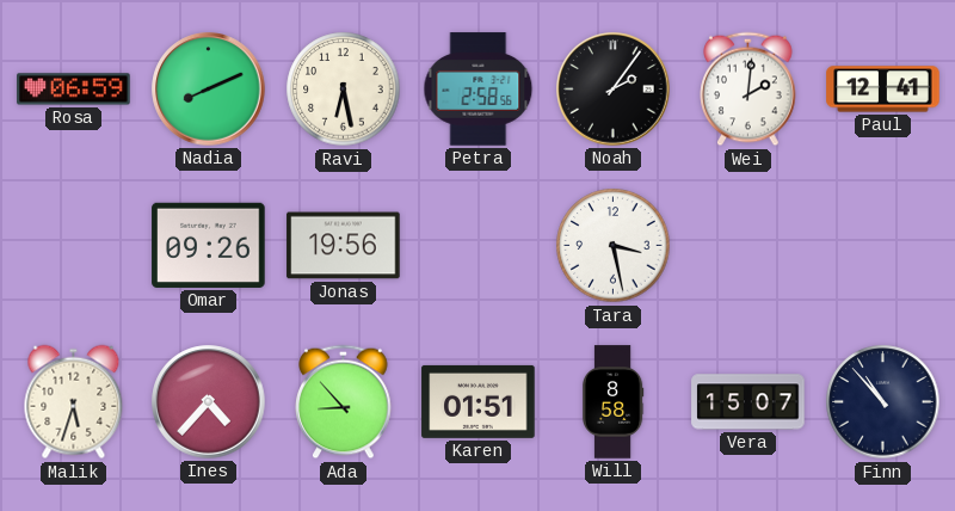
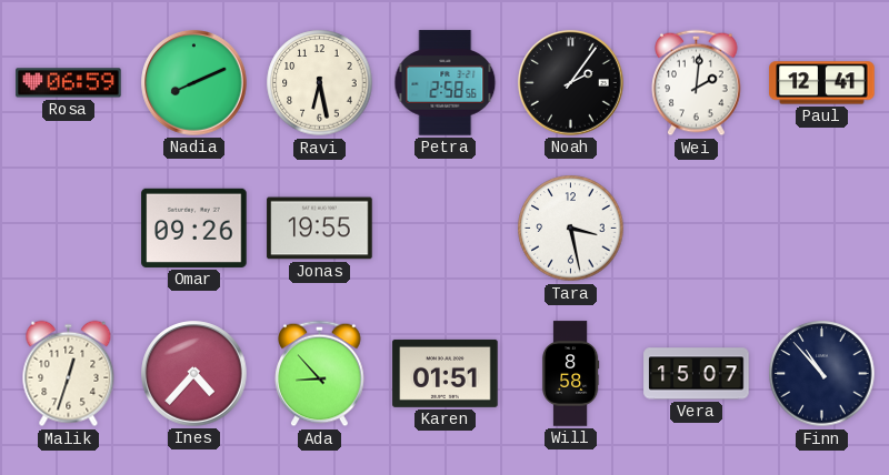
Jonas: 19:56 -> 19:55
Malik: 5:33 -> 12:33
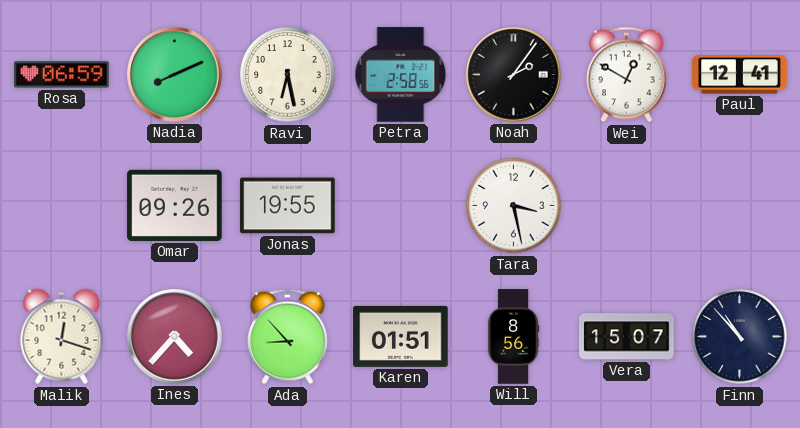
Wei: 2:01 -> 12:50
Malik: 12:33 -> 12:18
Will: 8:58 -> 8:56
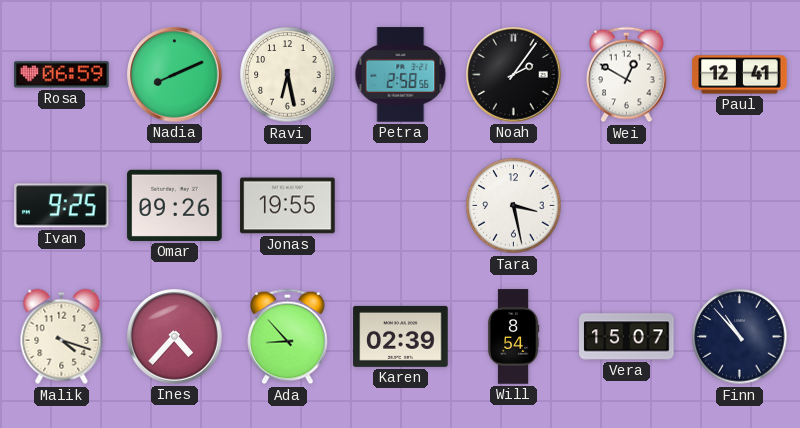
Ivan: none -> 9:25
Malik: 12:18 -> 4:18
Karen: 01:51 -> 02:39
Will: 8:56 -> 8:54
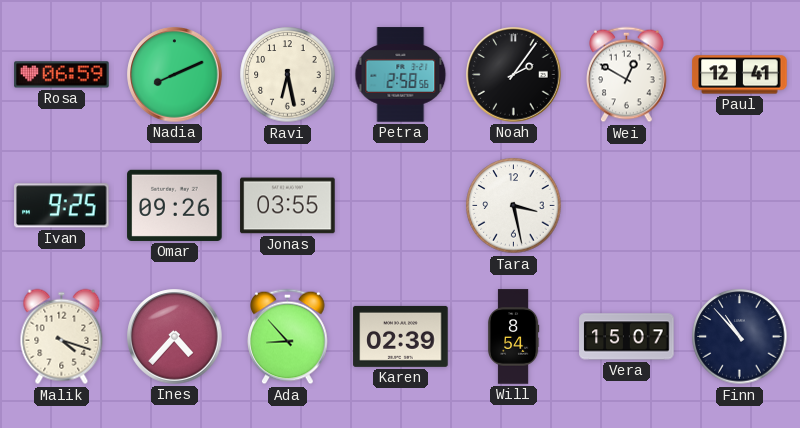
Jonas: 19:55 -> 03:55
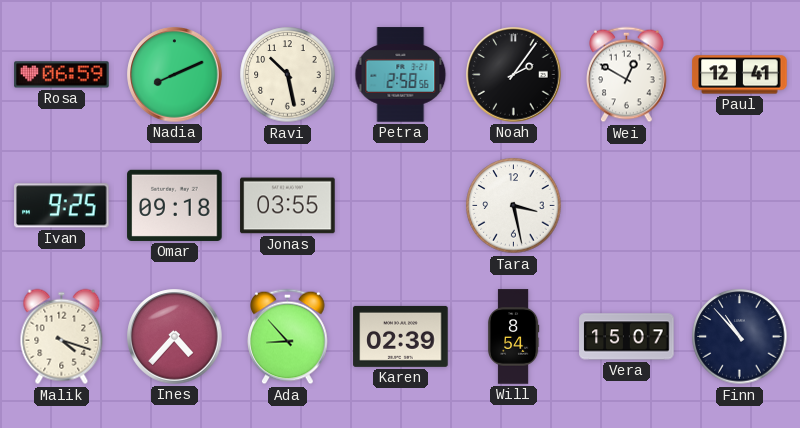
Ravi: 6:28 -> 10:28
Omar: 09:26 -> 09:18
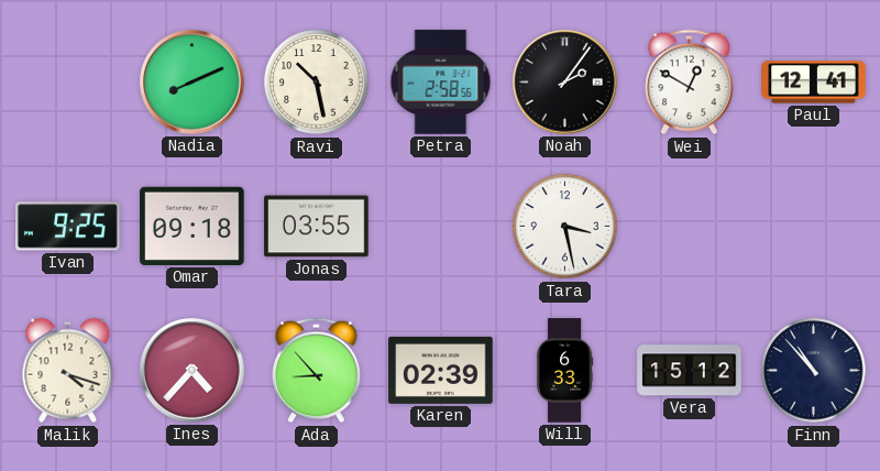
Rosa: 06:59 -> none
Will: 8:54 -> 6:33
Vera: 15:07 -> 15:12
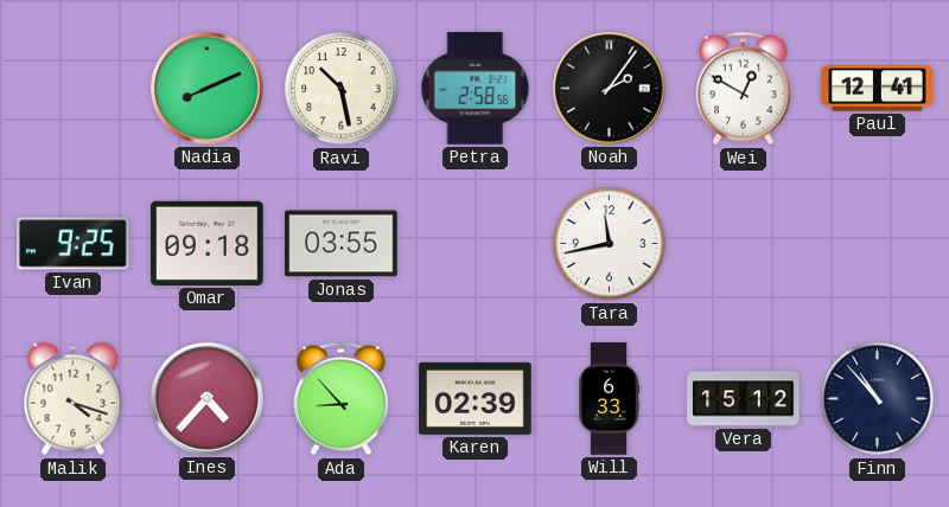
Tara: 3:28 -> 11:43
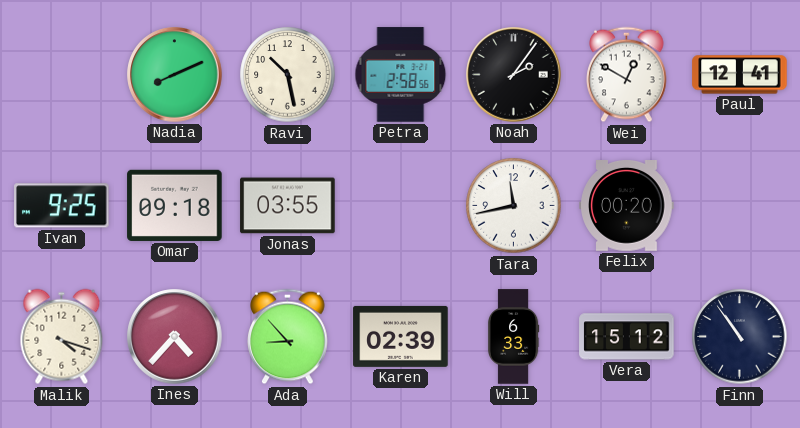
Felix: none -> 00:20
Finn: 10:53 -> 10:54
